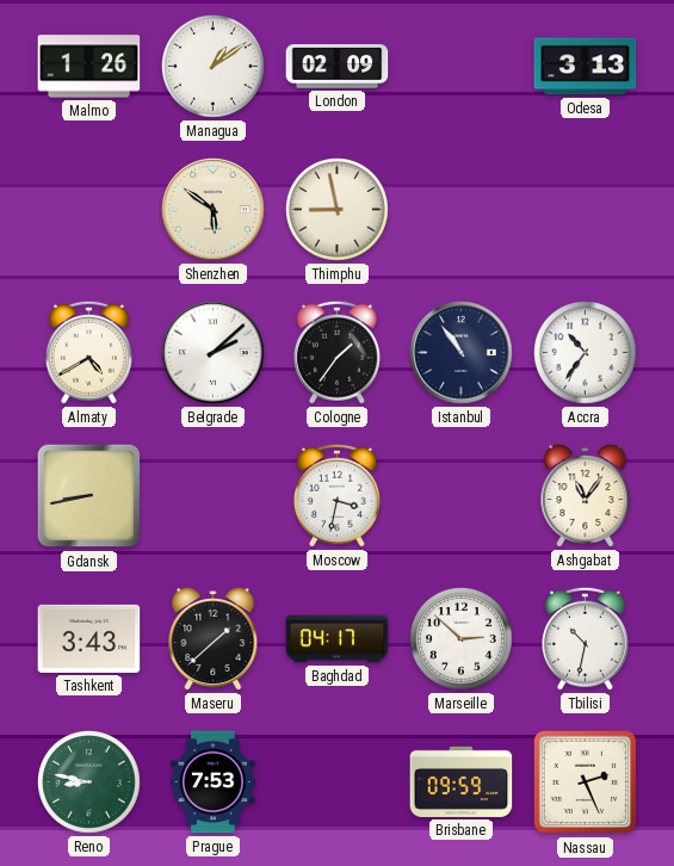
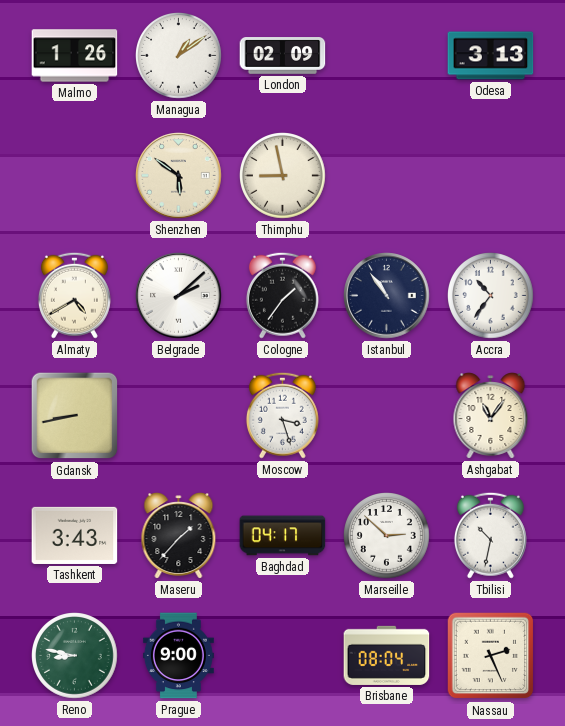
Moscow: 3:32 -> 3:27
Maseru: 1:38 -> 1:37
Prague: 7:53 -> 9:00
Brisbane: 09:59 -> 08:04
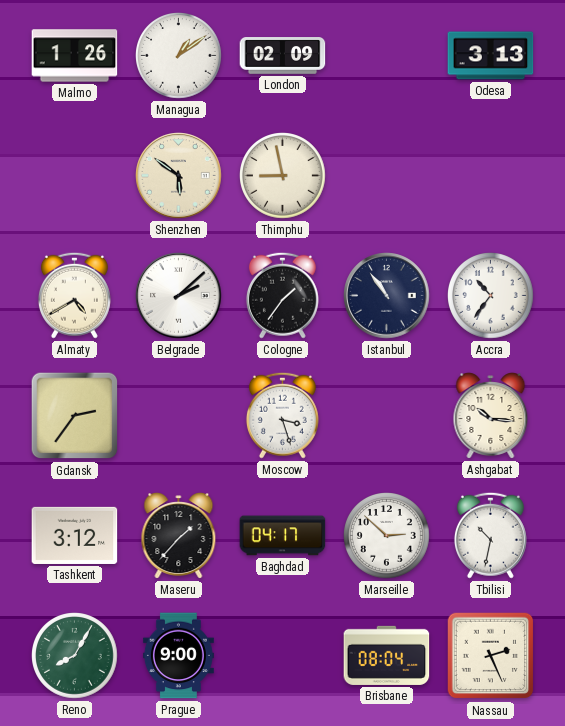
Gdansk: 8:43 -> 2:36
Ashgabat: 11:06 -> 10:16
Tashkent: 3:43 -> 3:12
Reno: 8:47 -> 8:05
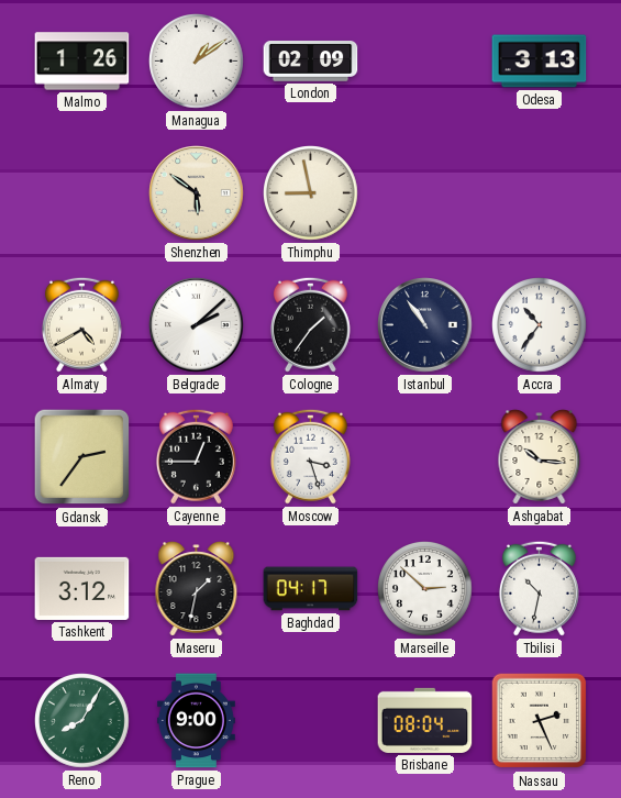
Cayenne: none -> 12:45
Maseru: 1:37 -> 1:32
